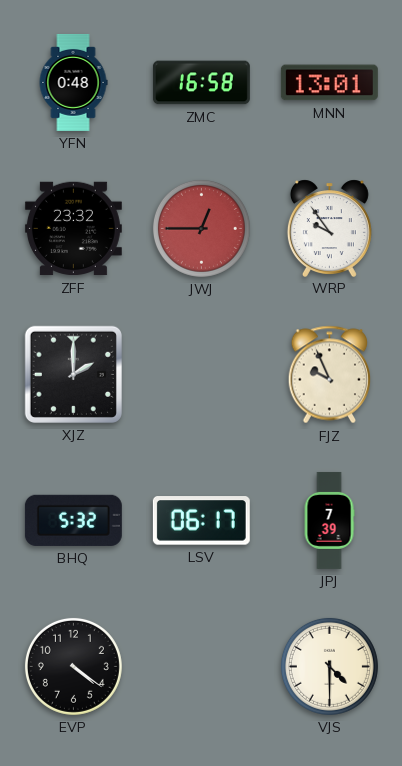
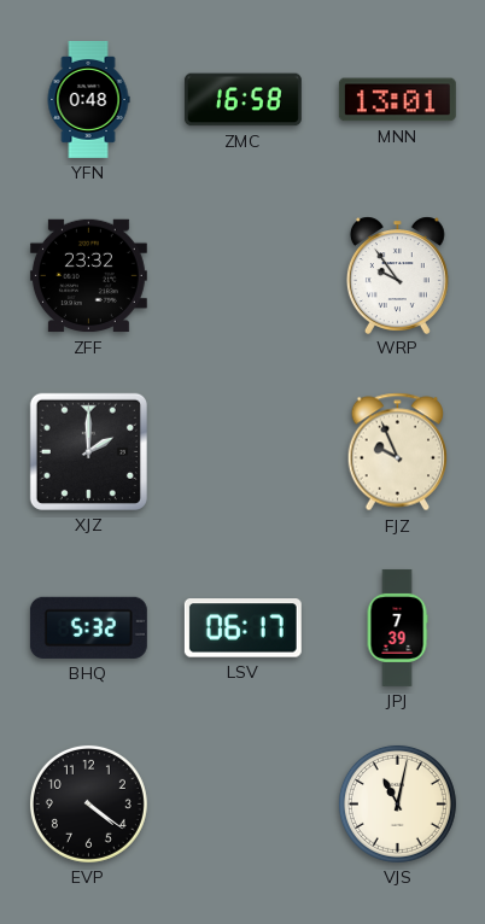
JWJ: 12:45 -> none
VJS: 4:30 -> 11:02
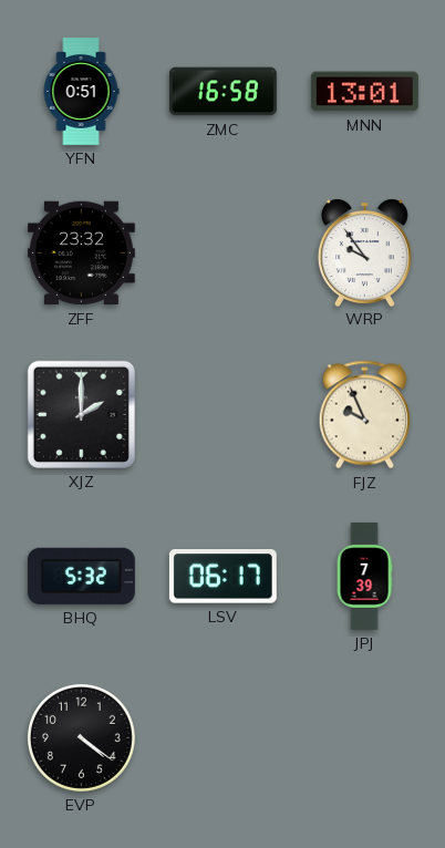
YFN: 0:48 -> 0:51
VJS: 11:02 -> none
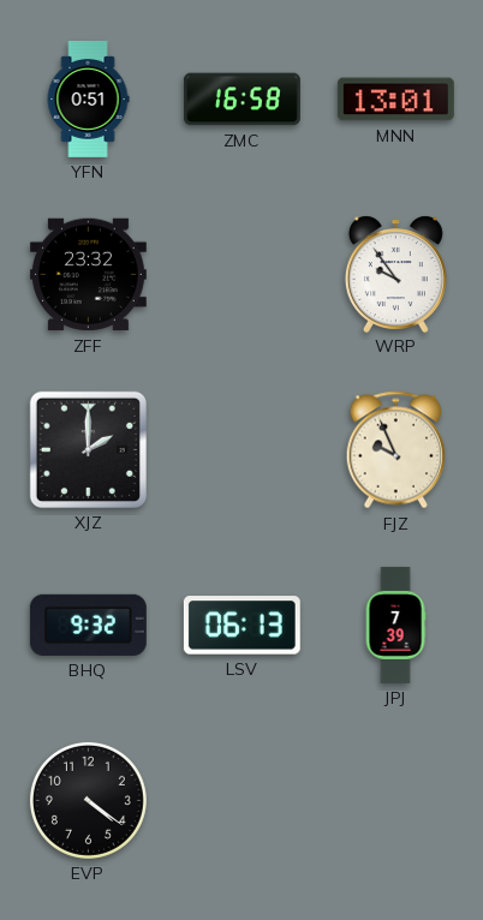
BHQ: 5:32 -> 9:32
LSV: 06:17 -> 06:13
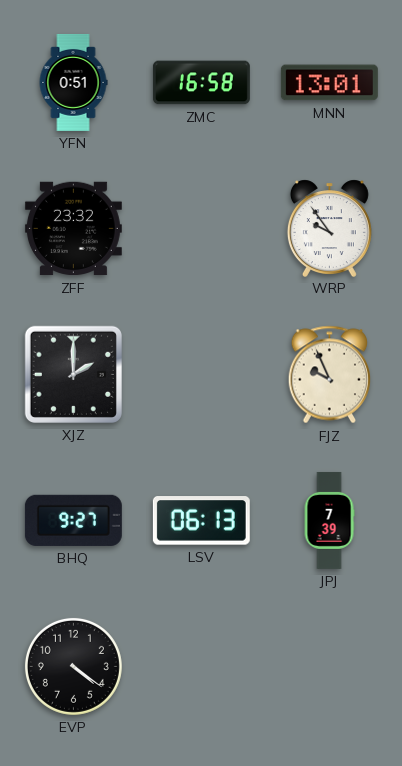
BHQ: 9:32 -> 9:27
